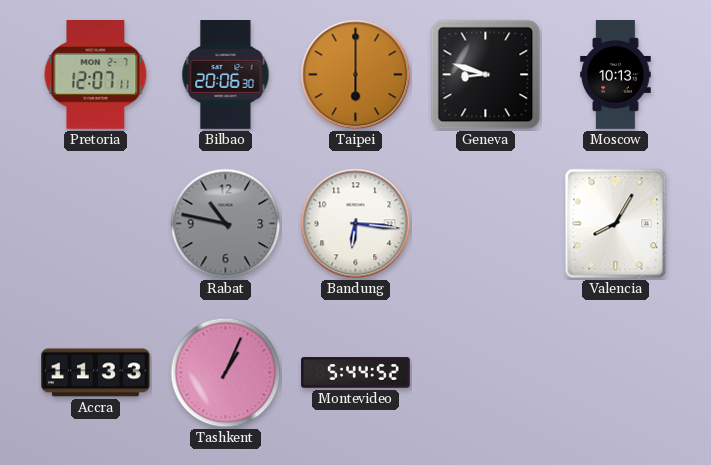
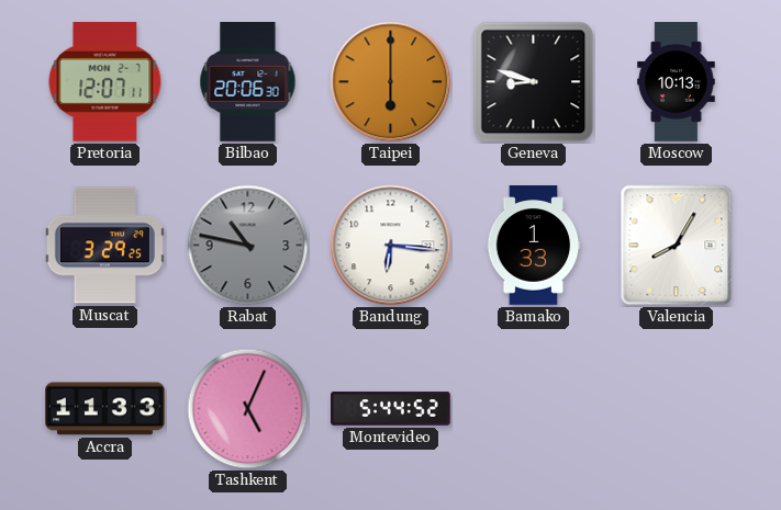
Muscat: none -> 3:29
Bamako: none -> 1:33
Tashkent: 1:04 -> 5:04
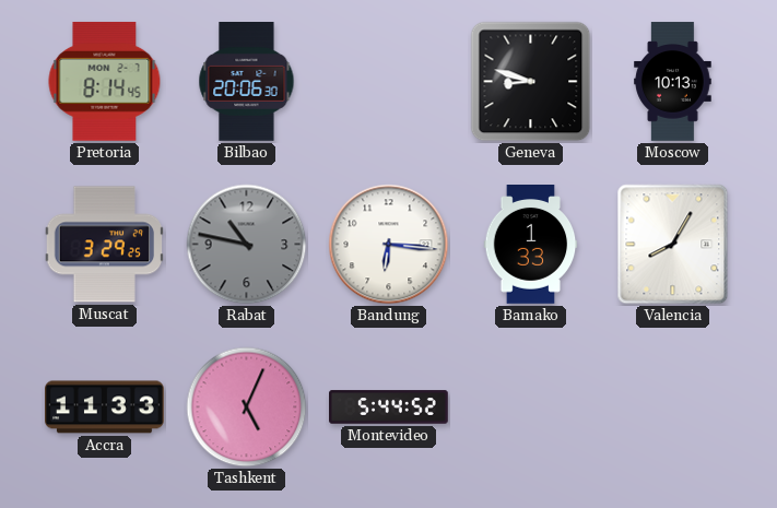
Pretoria: 12:07 -> 8:14
Taipei: 6:00 -> none
